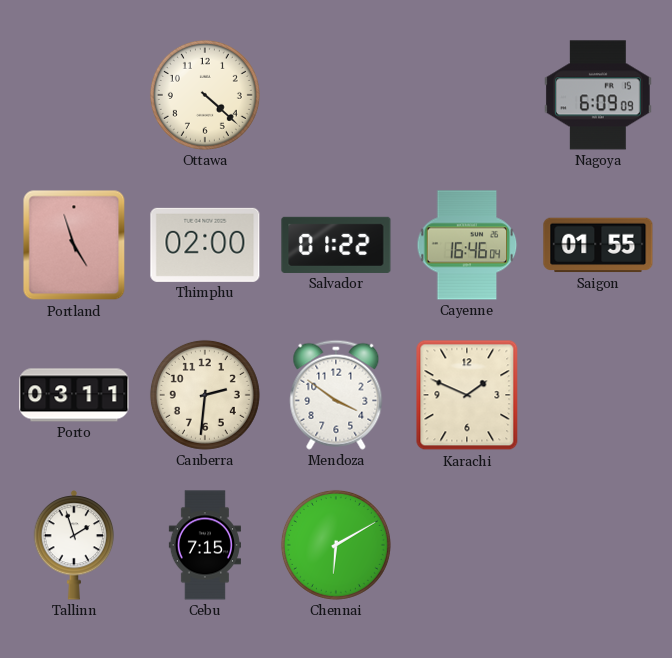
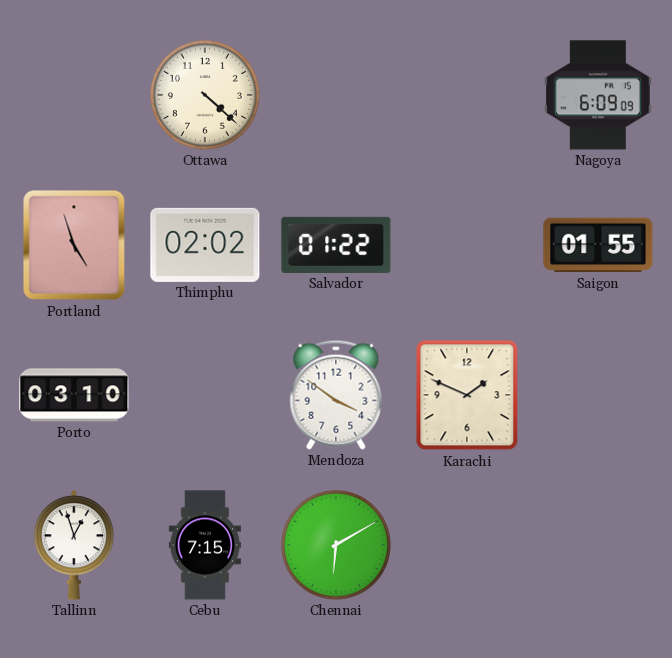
Thimphu: 02:00 -> 02:02
Cayenne: 16:46 -> none
Porto: 03:11 -> 03:10
Canberra: 2:31 -> none
Tallinn: 1:57 -> 12:57
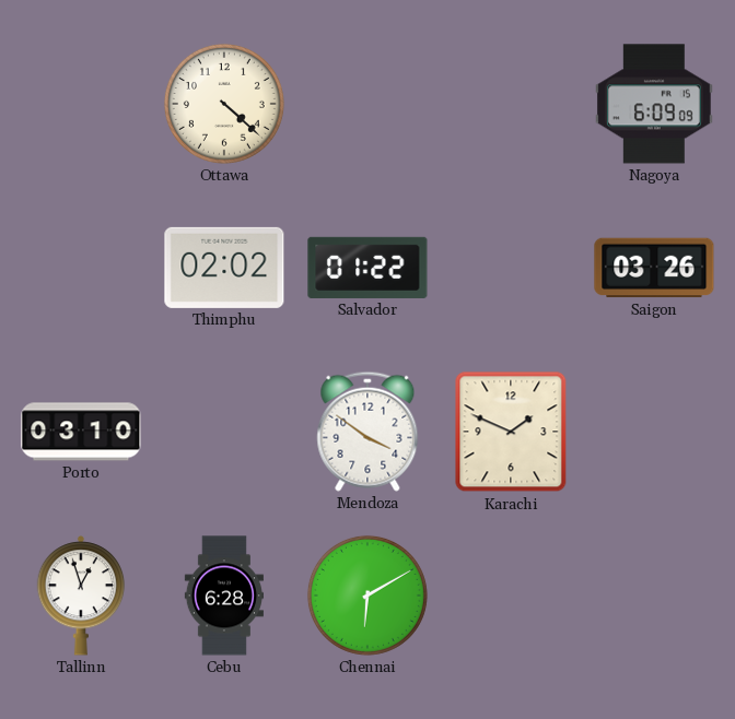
Portland: 4:57 -> none
Saigon: 01:55 -> 03:26
Cebu: 7:15 -> 6:28
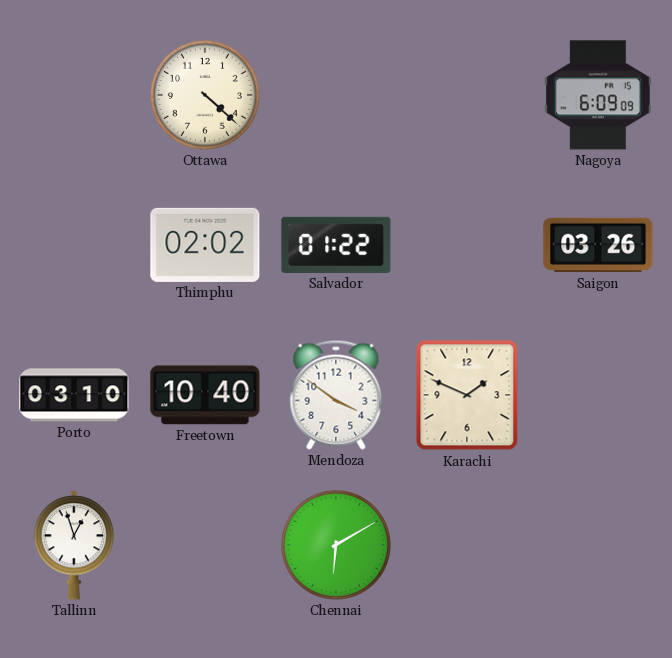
Freetown: none -> 10:40
Cebu: 6:28 -> none
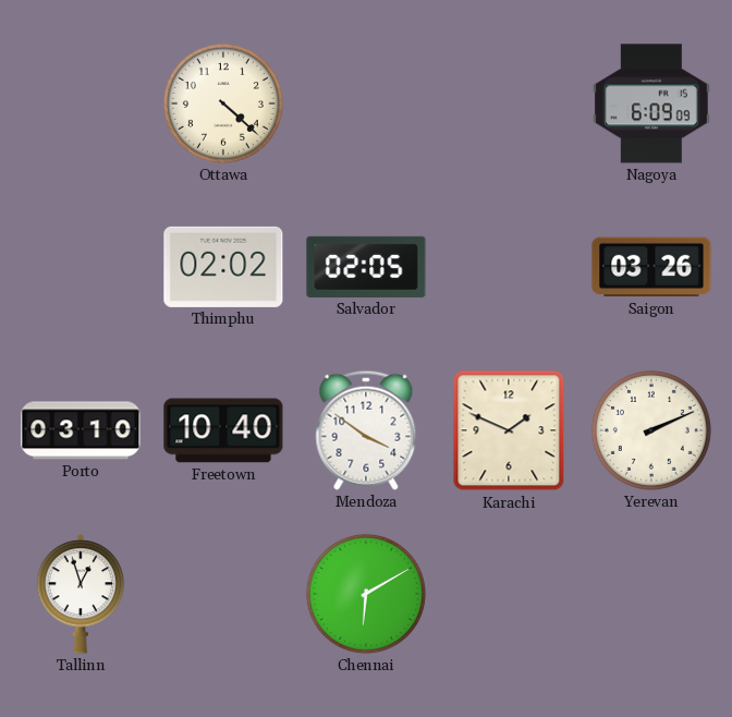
Salvador: 01:22 -> 02:05
Yerevan: none -> 2:11
